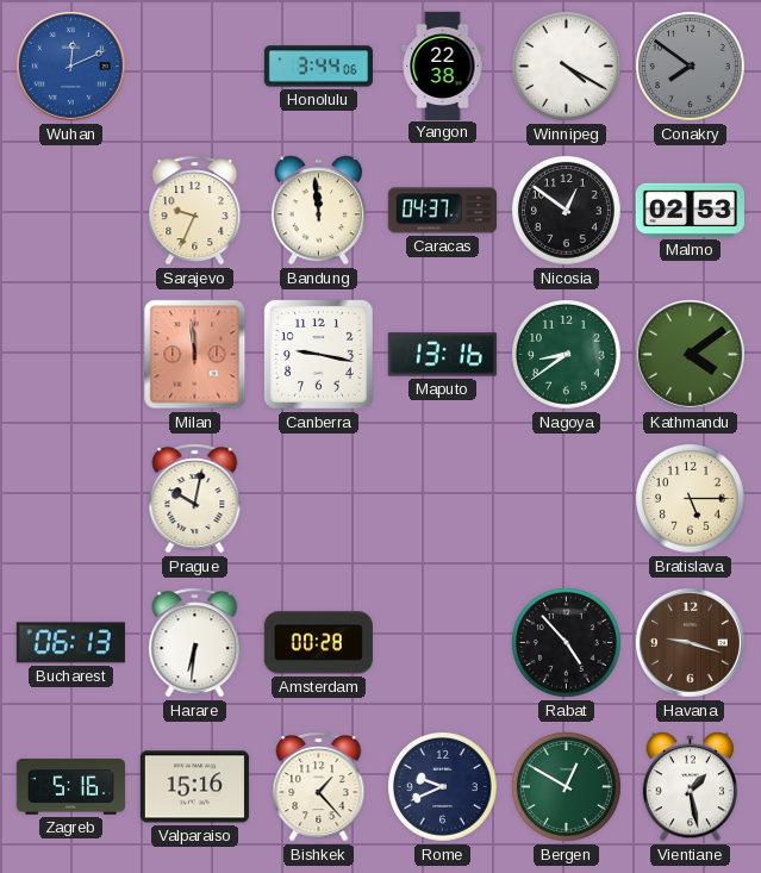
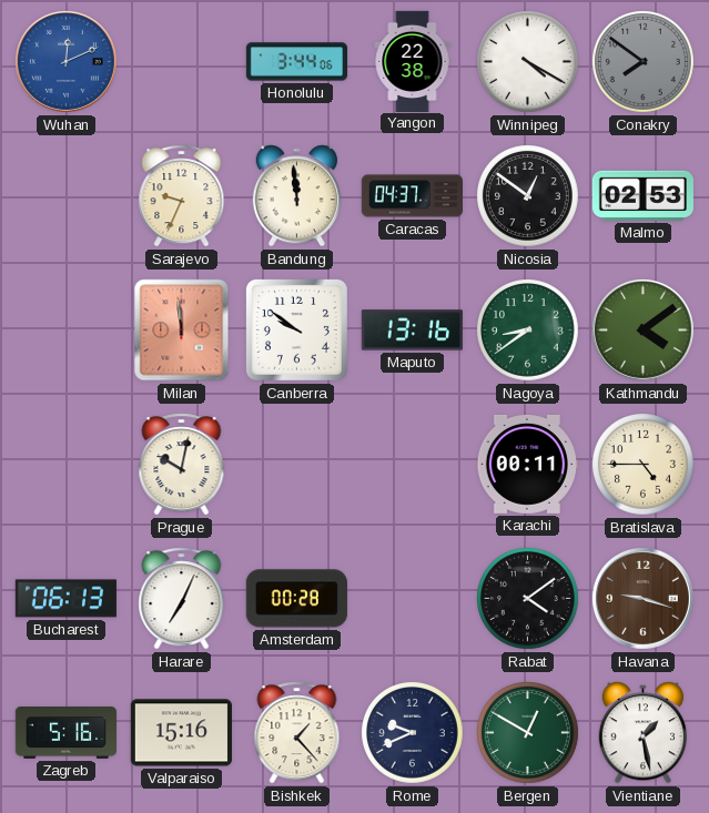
Canberra: 9:17 -> 9:51
Karachi: none -> 00:11
Bratislava: 5:15 -> 4:45
Harare: 6:31 -> 7:04
Rabat: 4:53 -> 4:09
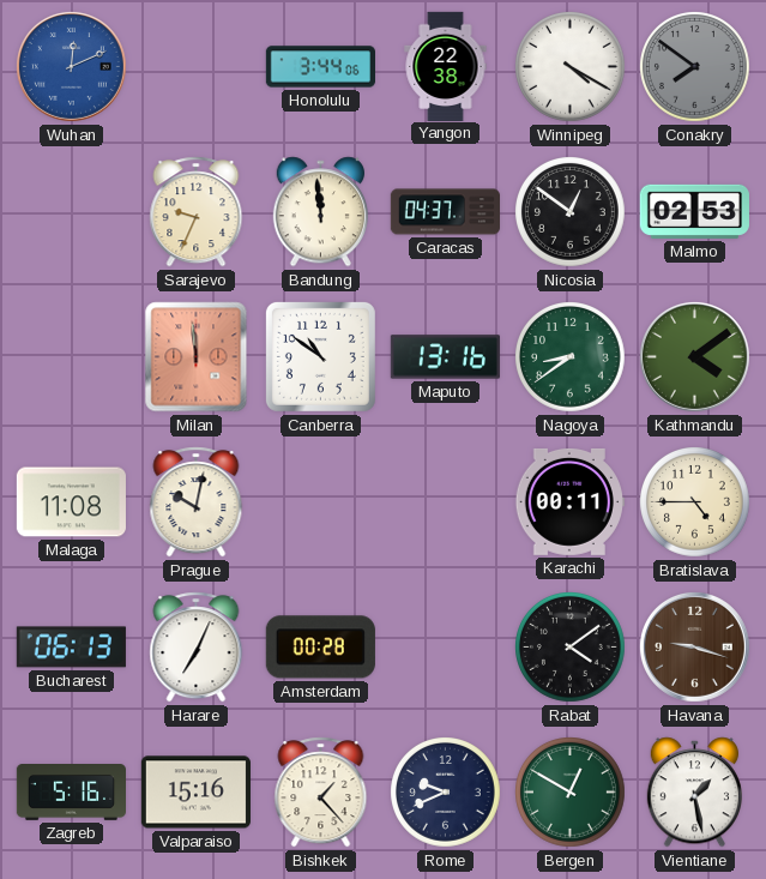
Canberra: 9:51 -> 10:51
Malaga: none -> 11:08
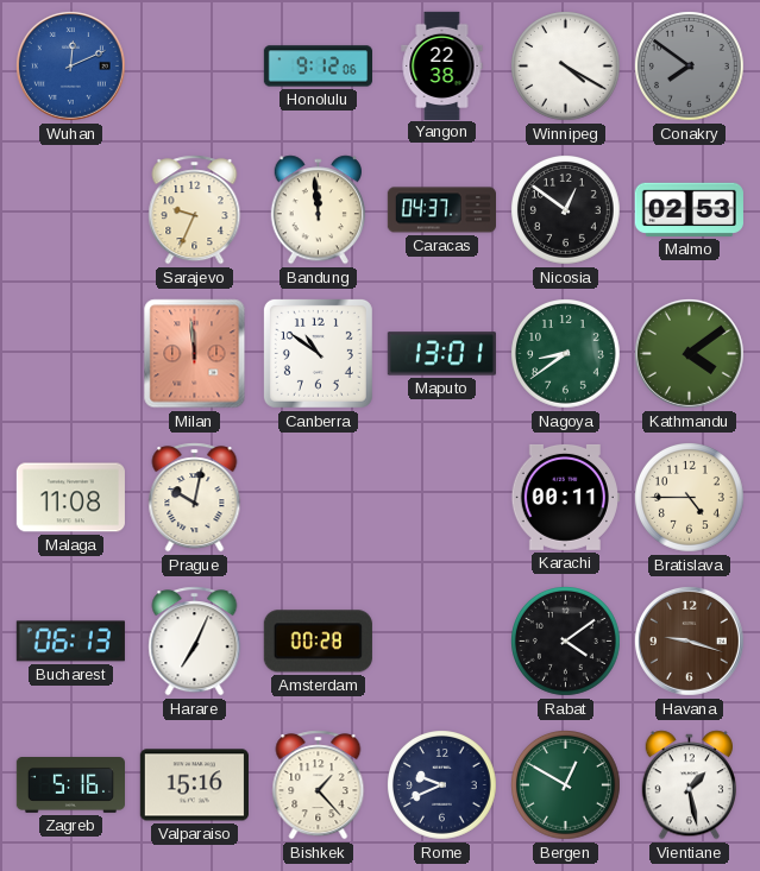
Honolulu: 3:44 -> 9:12
Maputo: 13:16 -> 13:01
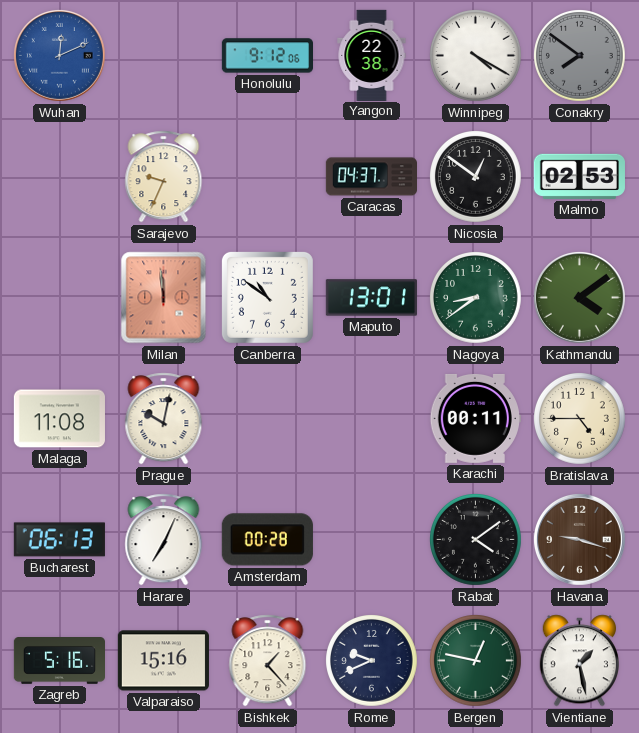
Bandung: 11:59 -> none
Bergen: 12:50 -> 12:47
